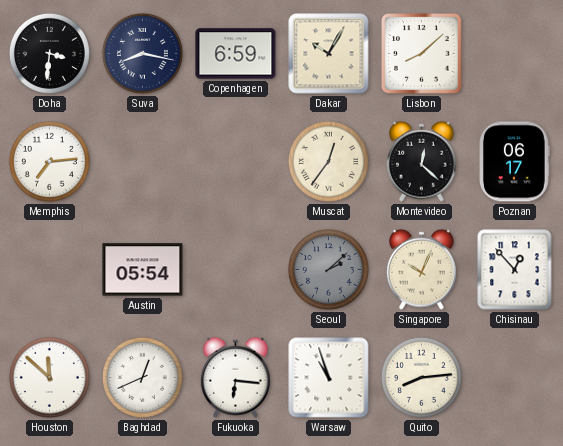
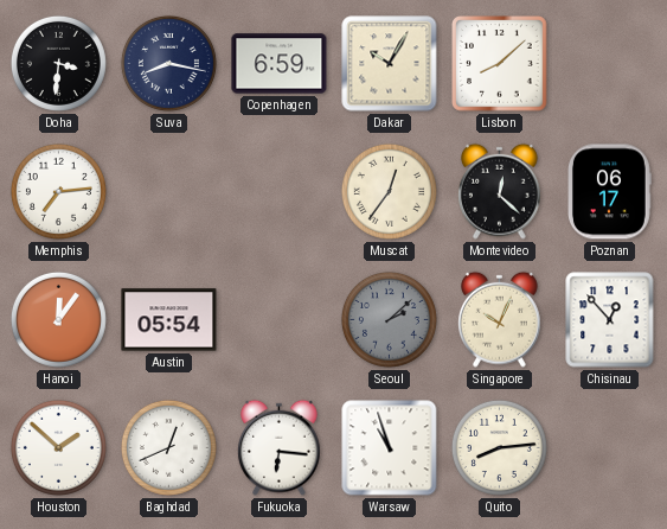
Hanoi: none -> 12:06
Houston: 11:52 -> 1:52
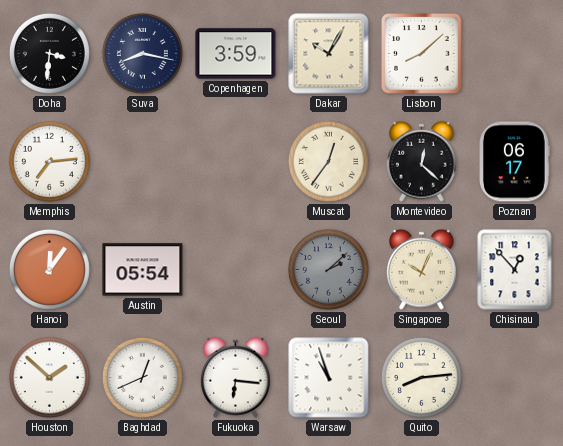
Copenhagen: 6:59 -> 3:59
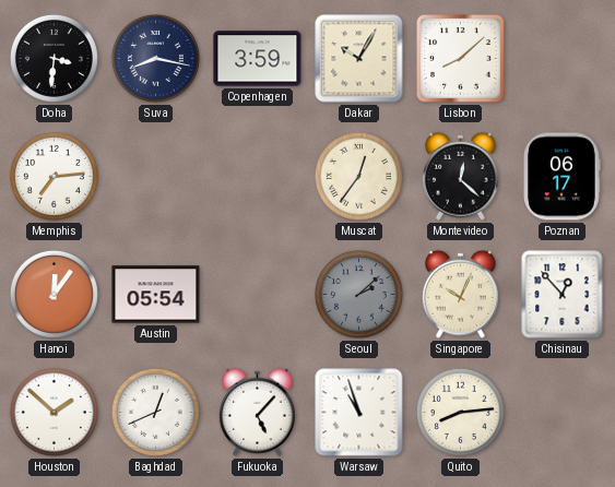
Fukuoka: 6:16 -> 5:07
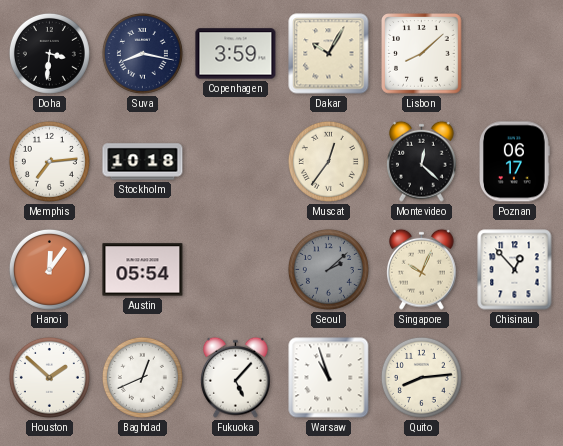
Stockholm: none -> 10:18
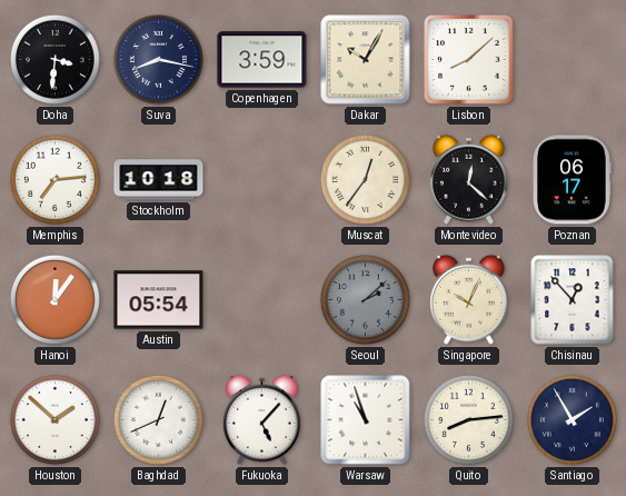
Santiago: none -> 1:55
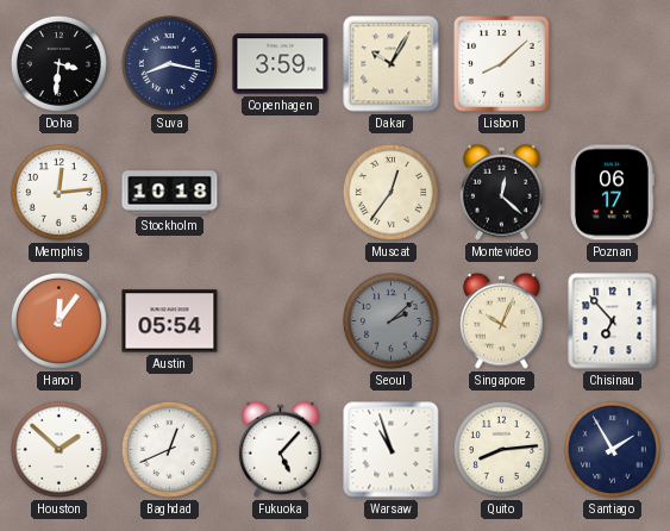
Memphis: 7:14 -> 12:14
Chisinau: 12:53 -> 6:53
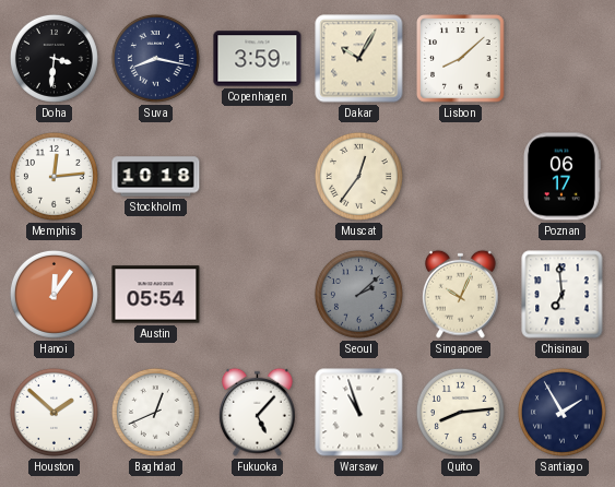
Montevideo: 12:22 -> none
Chisinau: 6:53 -> 6:59
